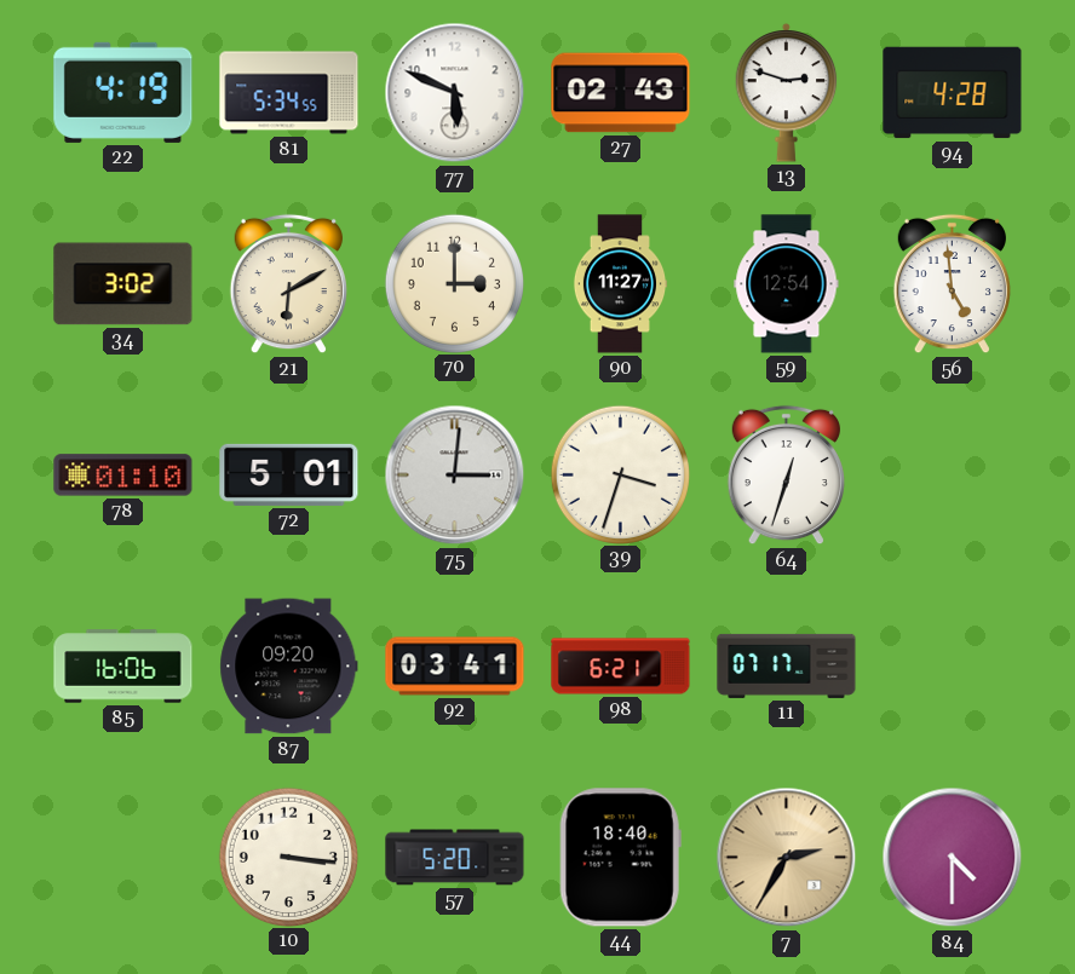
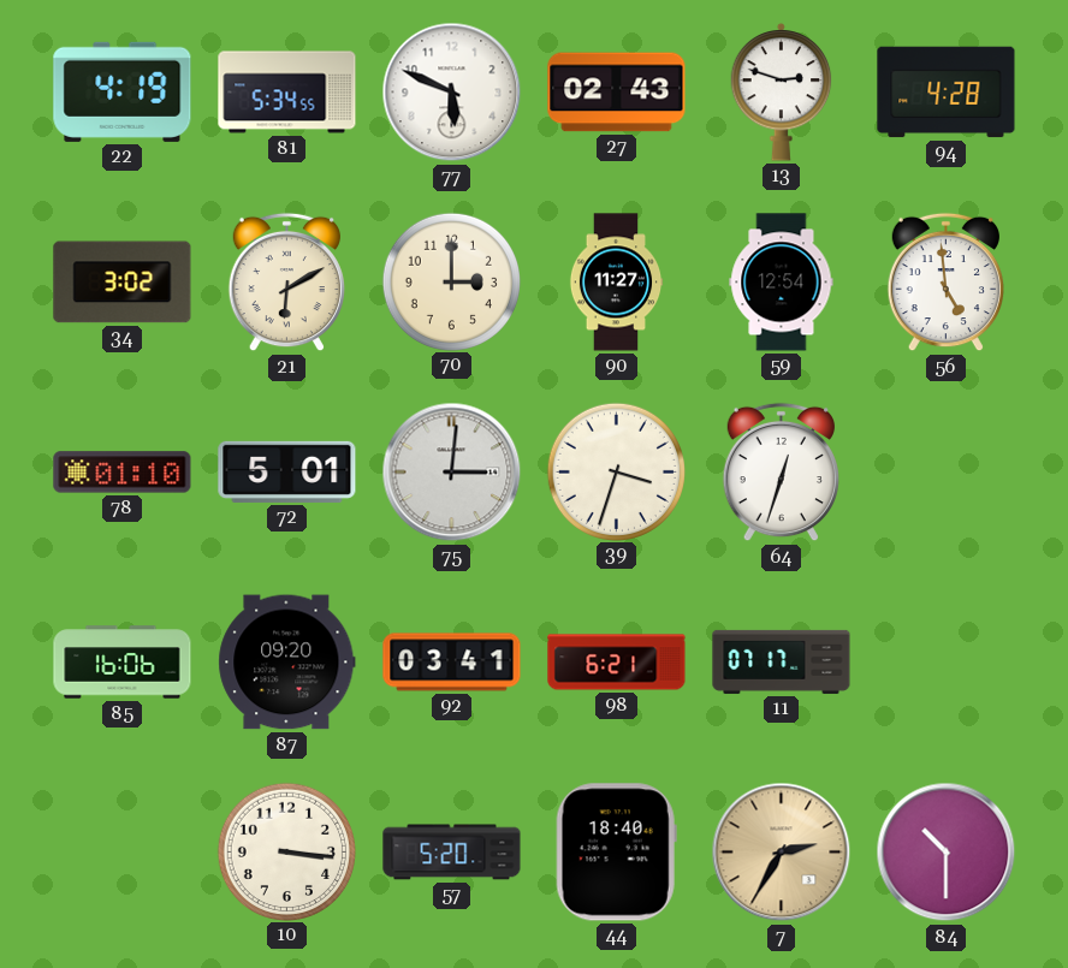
84: 4:30 -> 10:30
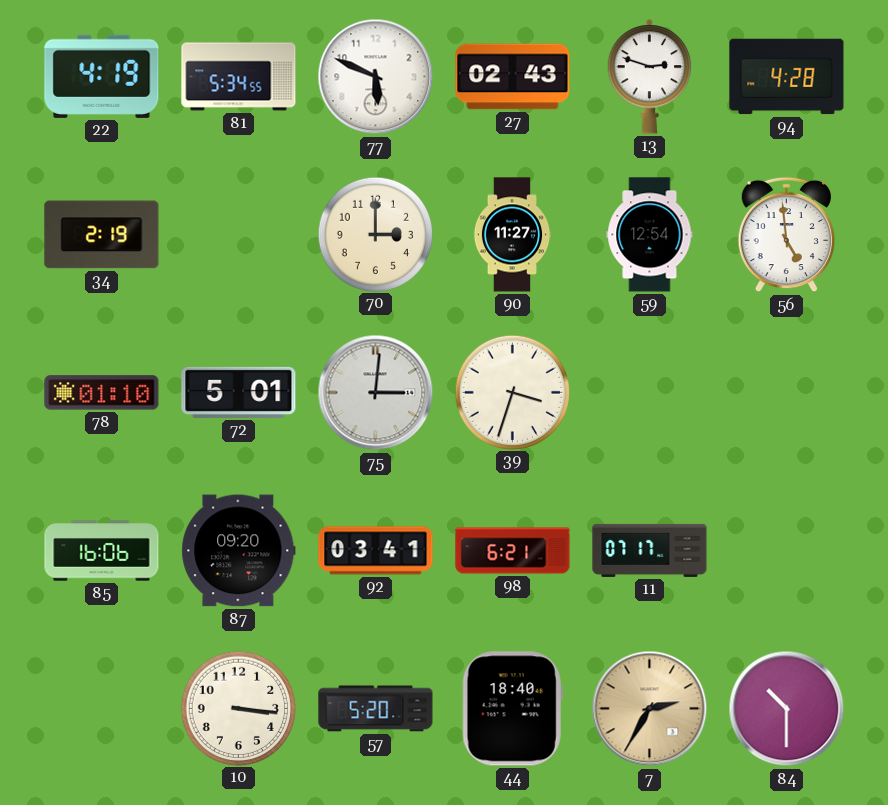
34: 3:02 -> 2:19
21: 6:10 -> none
64: 12:33 -> none
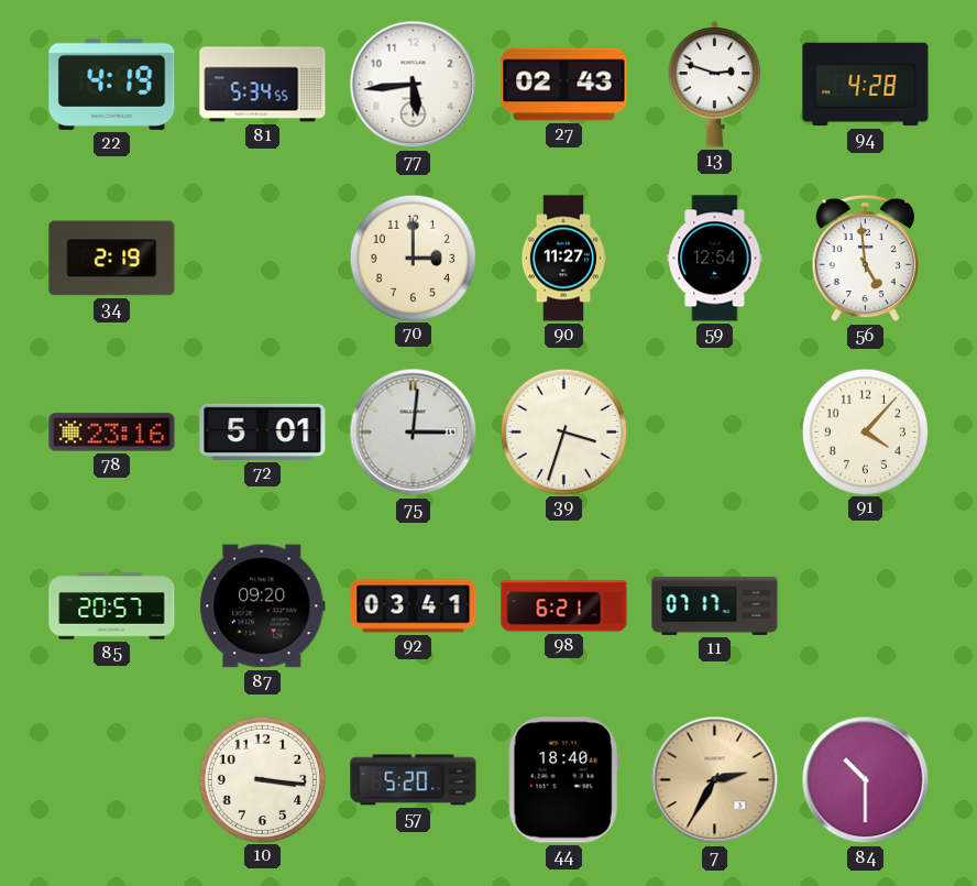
77: 5:49 -> 5:44
78: 01:10 -> 23:16
91: none -> 4:07
85: 16:06 -> 20:57
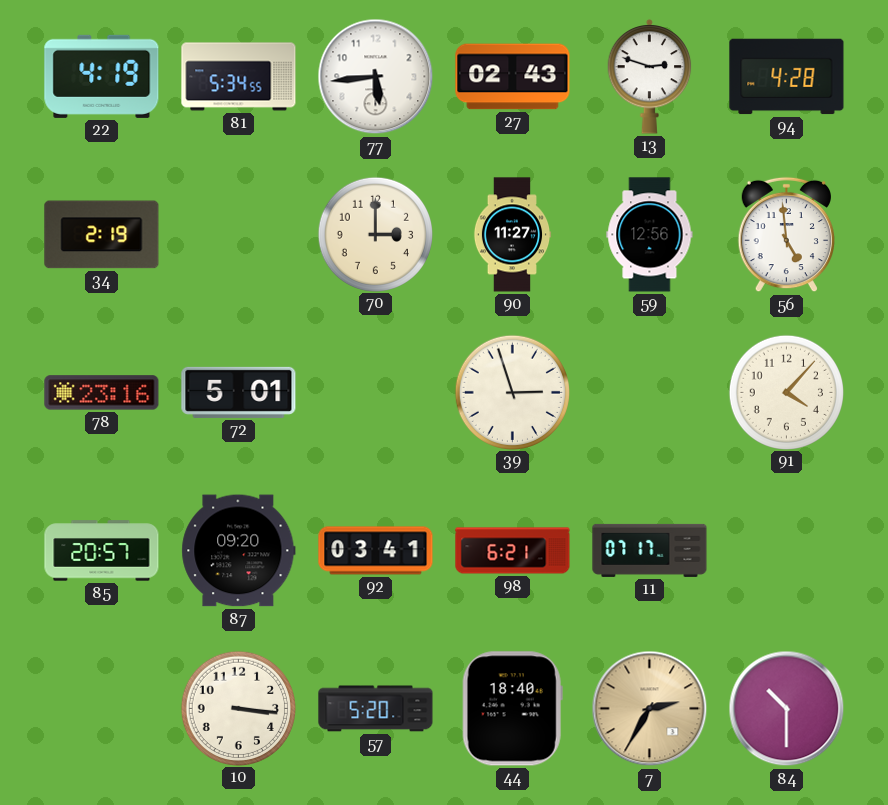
59: 12:54 -> 12:56
75: 3:01 -> none
39: 3:33 -> 2:57
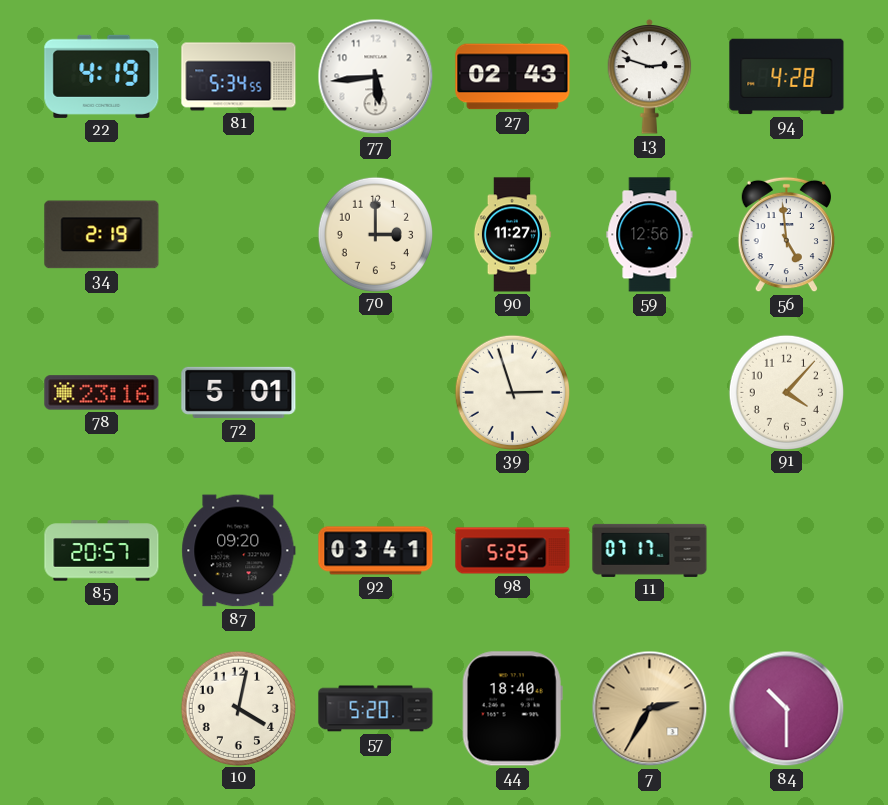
98: 6:21 -> 5:25
10: 3:16 -> 4:02
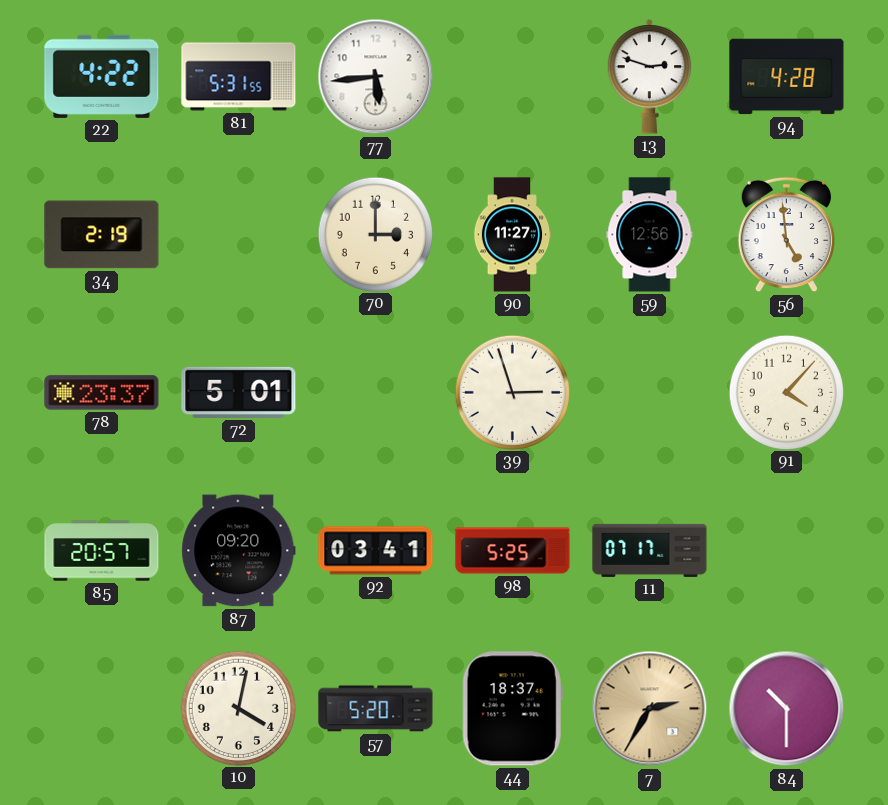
22: 4:19 -> 4:22
81: 5:34 -> 5:31
27: 02:43 -> none
78: 23:16 -> 23:37
44: 18:40 -> 18:37
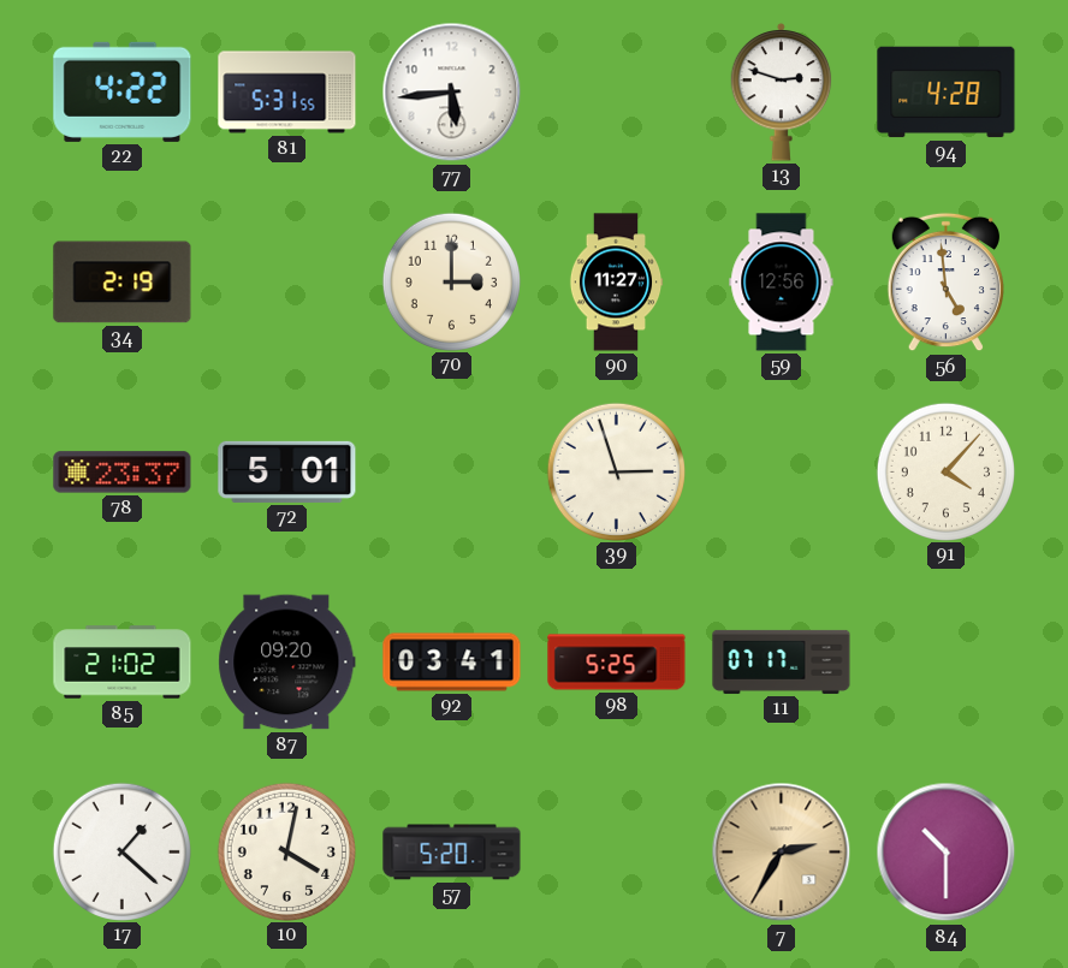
85: 20:57 -> 21:02
17: none -> 1:22
44: 18:37 -> none
